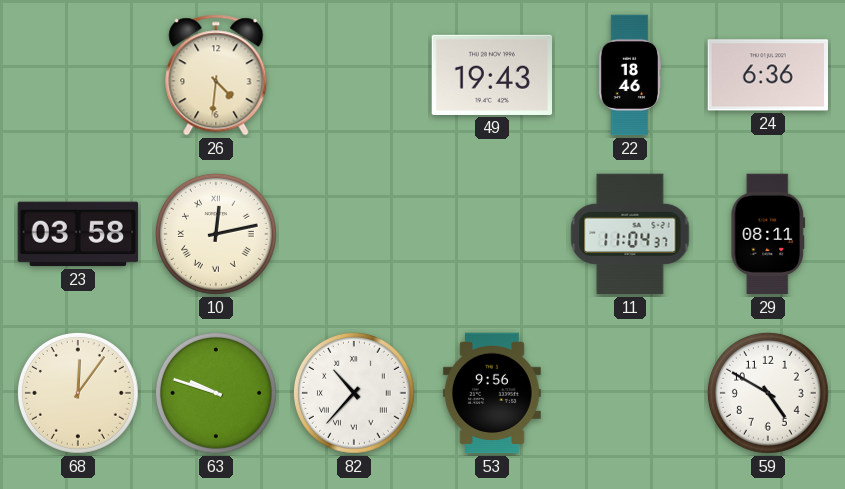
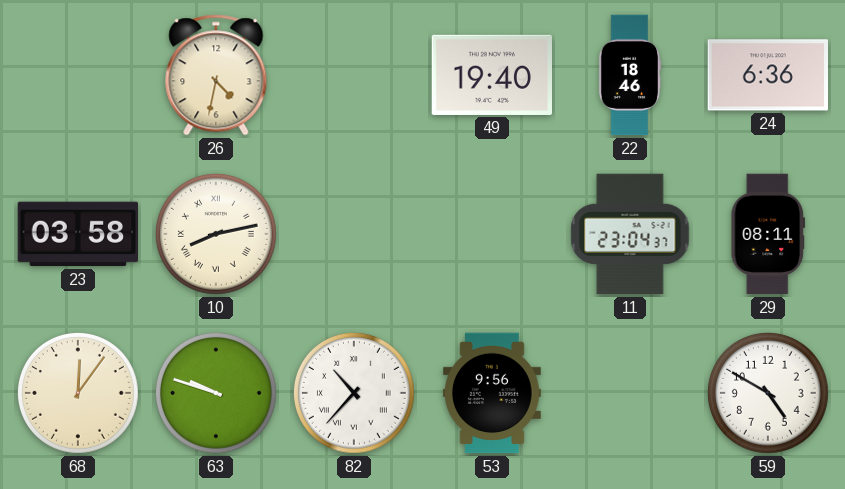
26: 4:31 -> 4:32
49: 19:43 -> 19:40
10: 12:13 -> 8:13
11: 11:04 -> 23:04
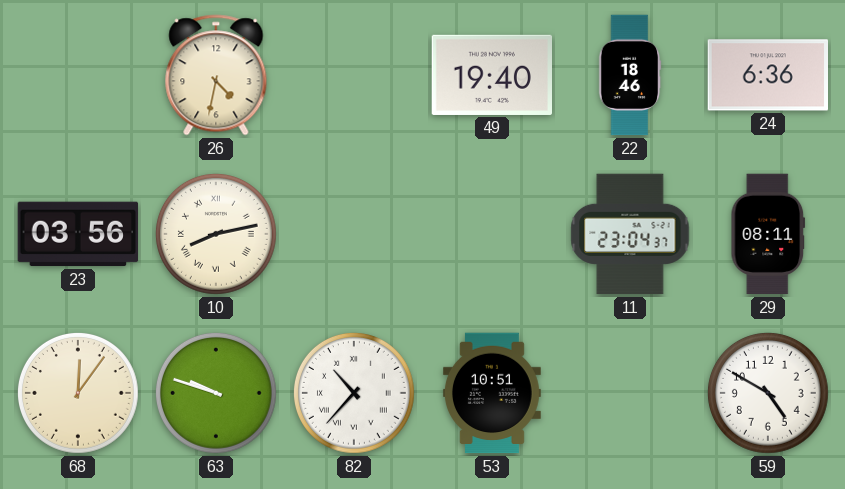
23: 03:58 -> 03:56
53: 9:56 -> 10:51
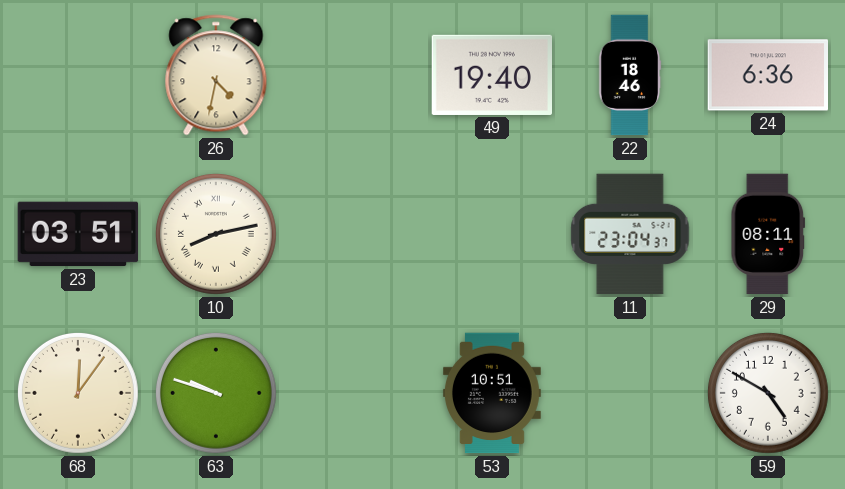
23: 03:56 -> 03:51
82: 10:37 -> none
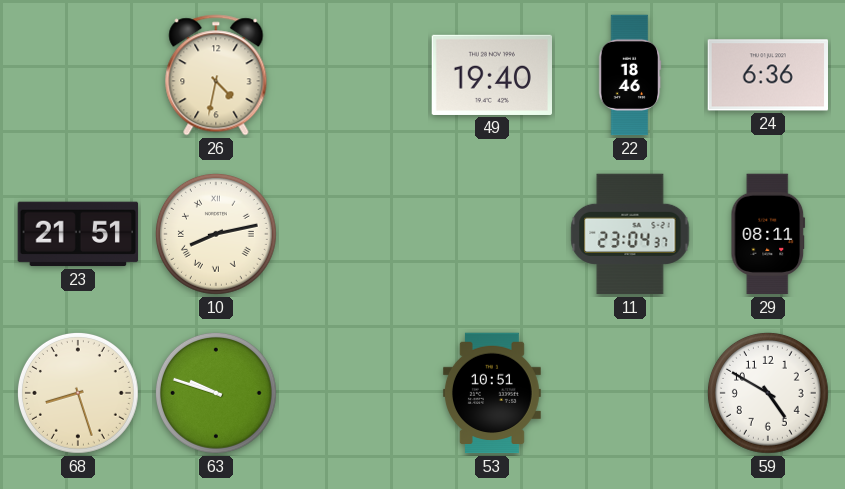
23: 03:51 -> 21:51
68: 12:06 -> 8:27
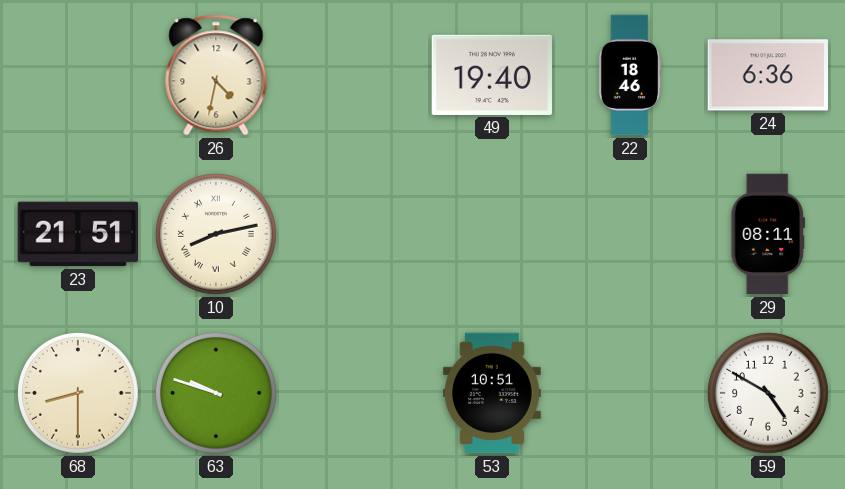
11: 23:04 -> none
68: 8:27 -> 8:30
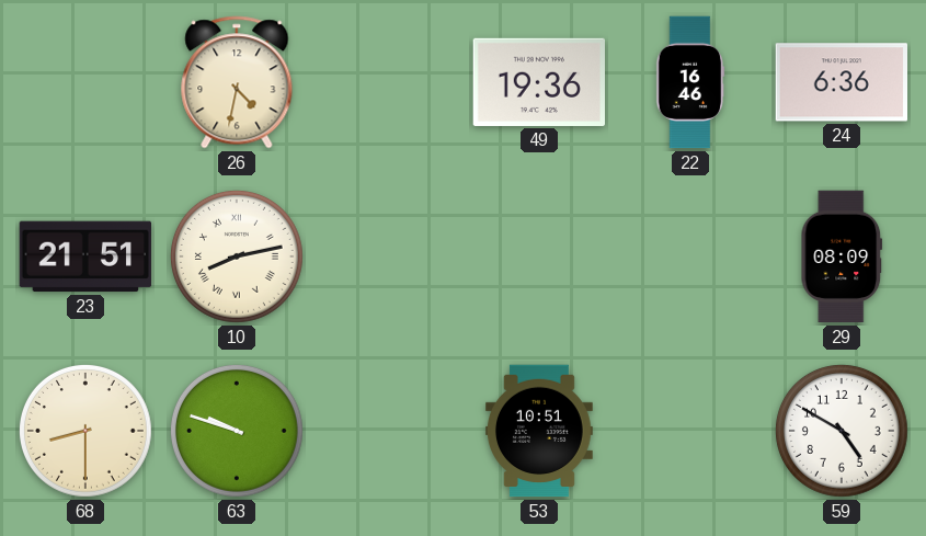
49: 19:40 -> 19:36
22: 18:46 -> 16:46
29: 08:11 -> 08:09
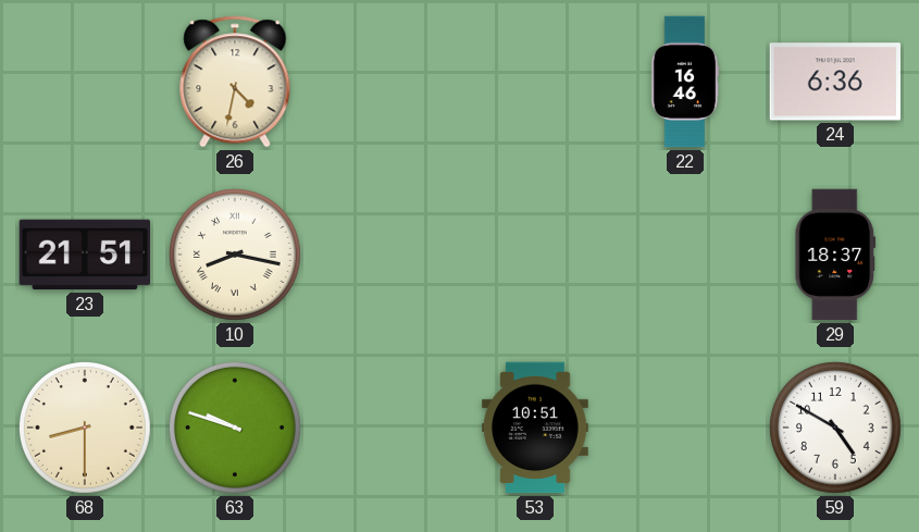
49: 19:36 -> none
10: 8:13 -> 8:17
29: 08:09 -> 18:37
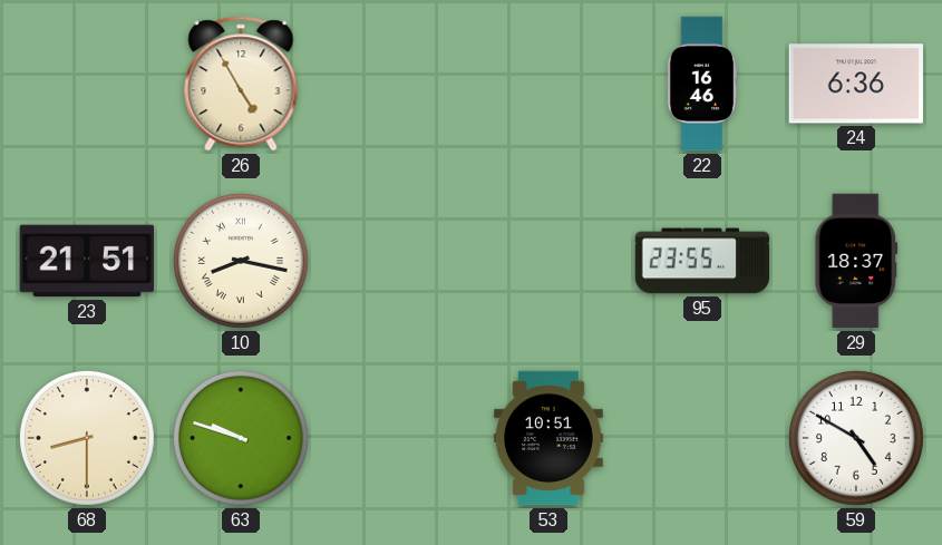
26: 4:32 -> 4:55
95: none -> 23:55
